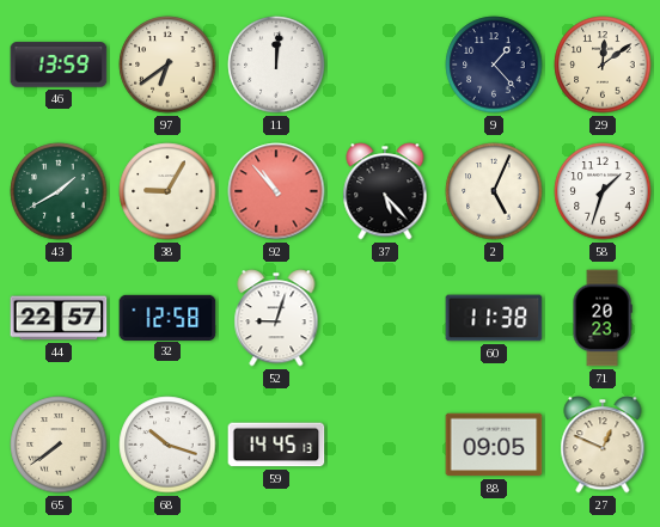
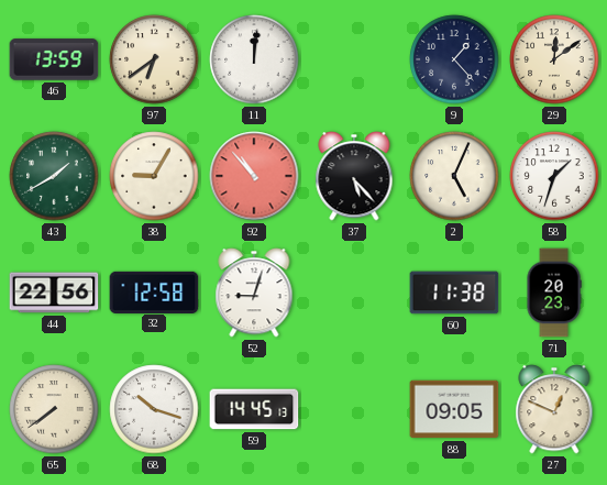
44: 22:57 -> 22:56
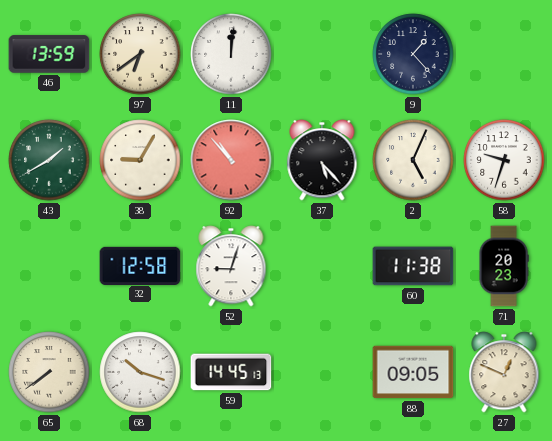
29: 12:09 -> none
58: 1:33 -> 9:33
44: 22:56 -> none
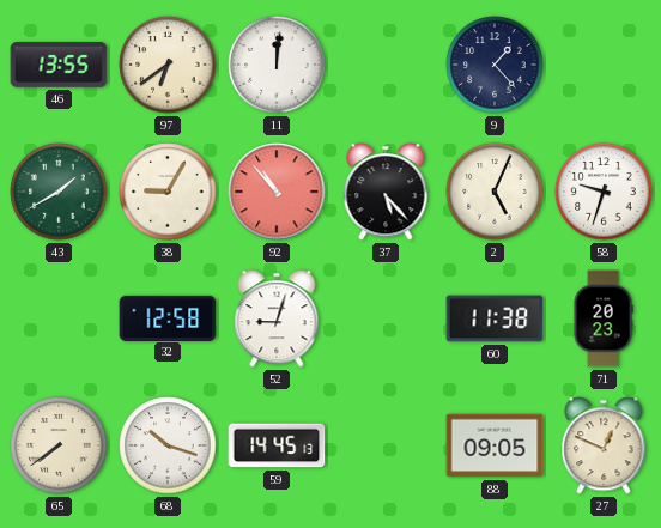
46: 13:59 -> 13:55
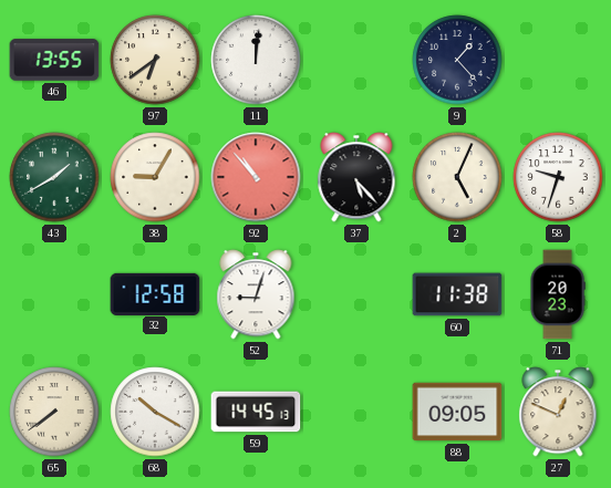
68: 10:18 -> 10:20
